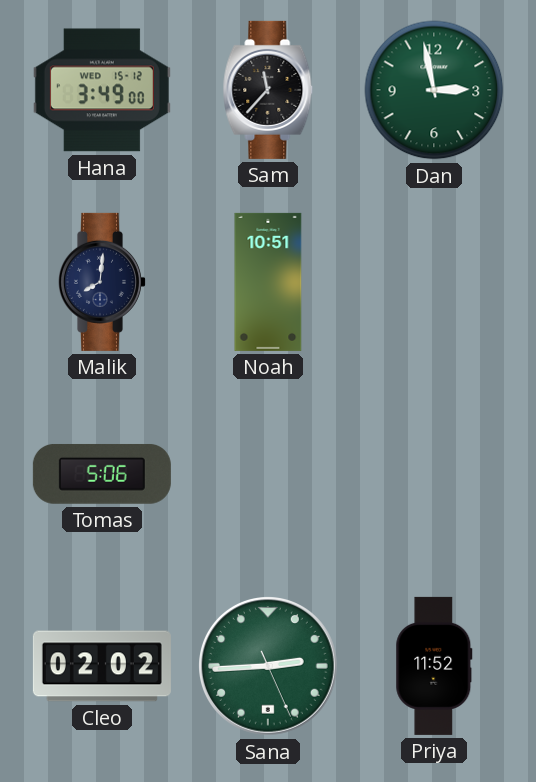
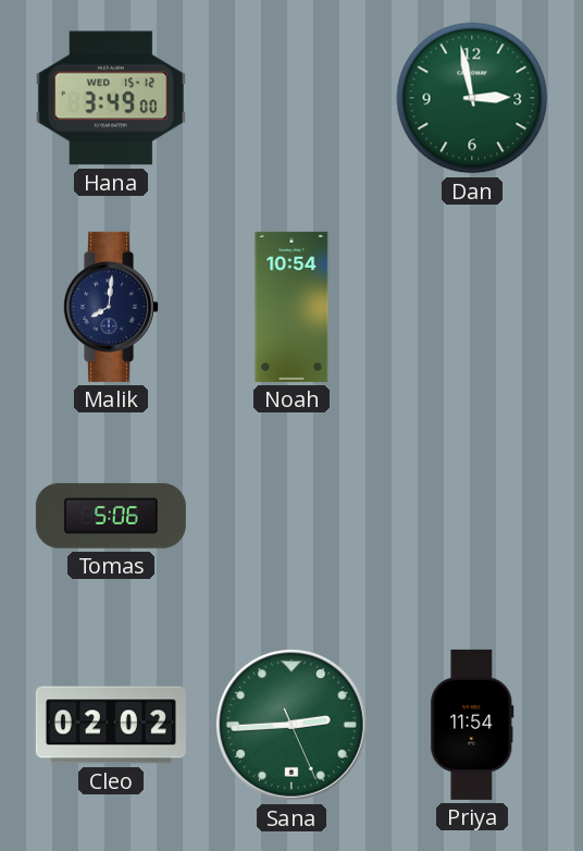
Sam: 11:37 -> none
Noah: 10:51 -> 10:54
Priya: 11:52 -> 11:54
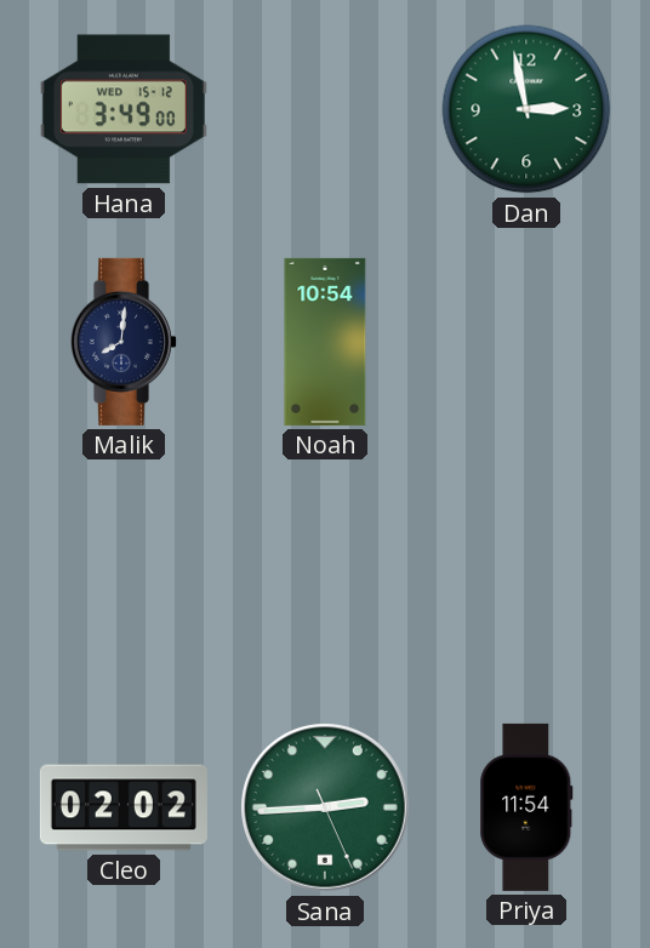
Tomas: 5:06 -> none
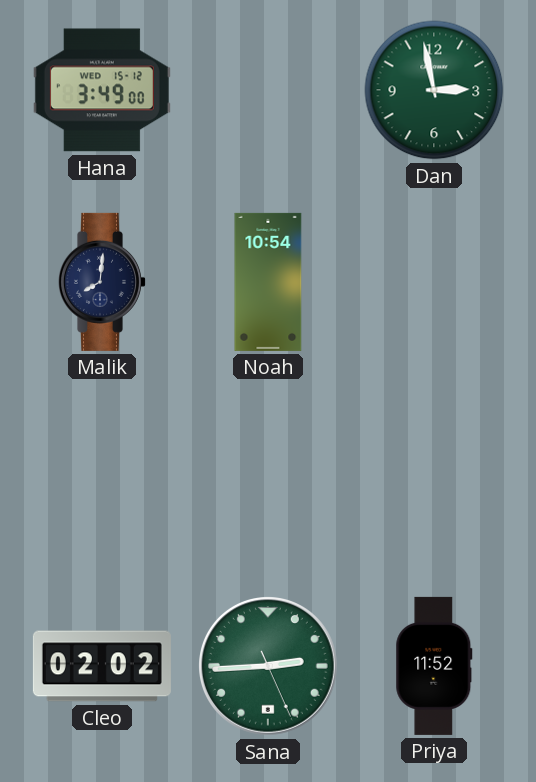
Priya: 11:54 -> 11:52
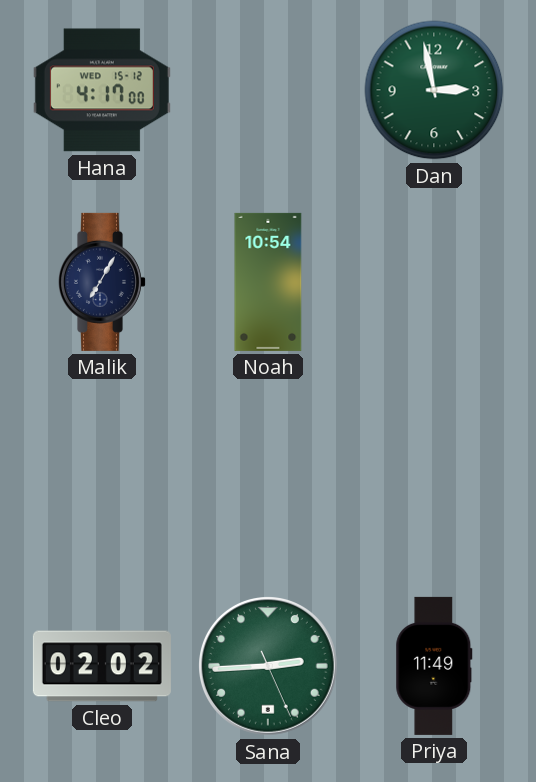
Hana: 3:49 -> 4:17
Malik: 8:01 -> 7:05
Priya: 11:52 -> 11:49
